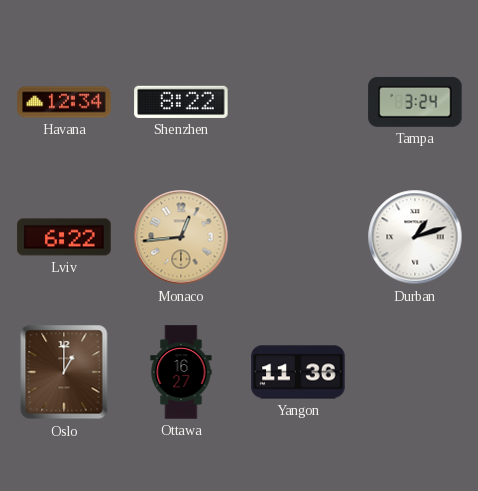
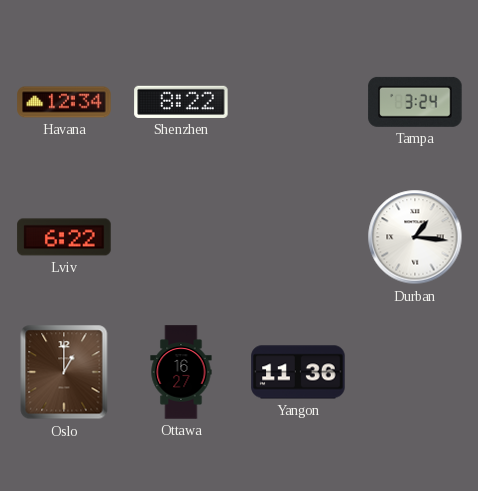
Monaco: 12:44 -> none
Durban: 1:12 -> 1:16
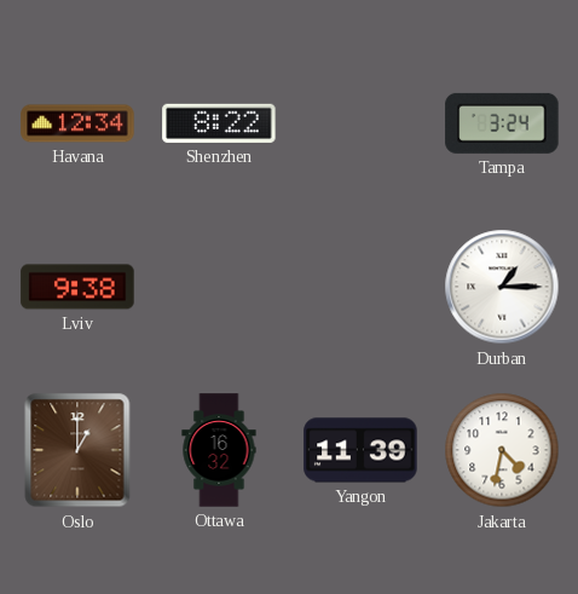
Lviv: 6:22 -> 9:38
Durban: 1:16 -> 1:15
Ottawa: 16:27 -> 16:32
Yangon: 11:36 -> 11:39
Jakarta: none -> 4:32
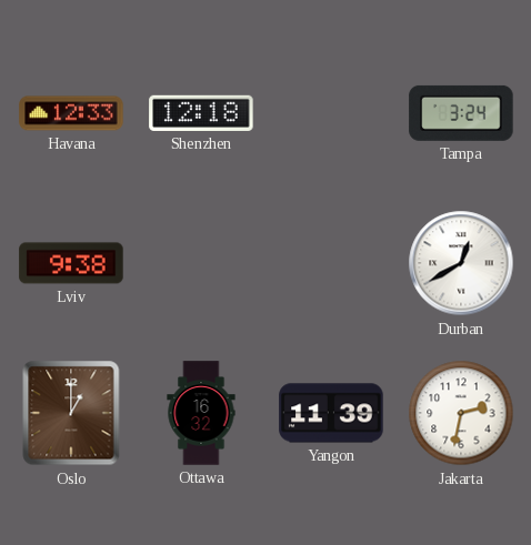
Havana: 12:34 -> 12:33
Shenzhen: 8:22 -> 12:18
Durban: 1:15 -> 12:40
Jakarta: 4:32 -> 2:32
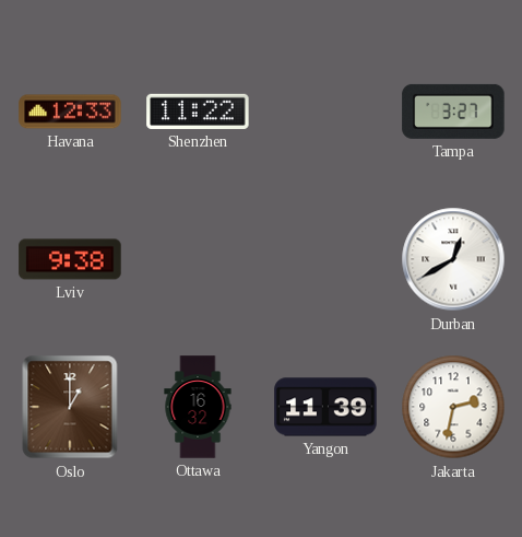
Shenzhen: 12:18 -> 11:22
Tampa: 3:24 -> 3:27
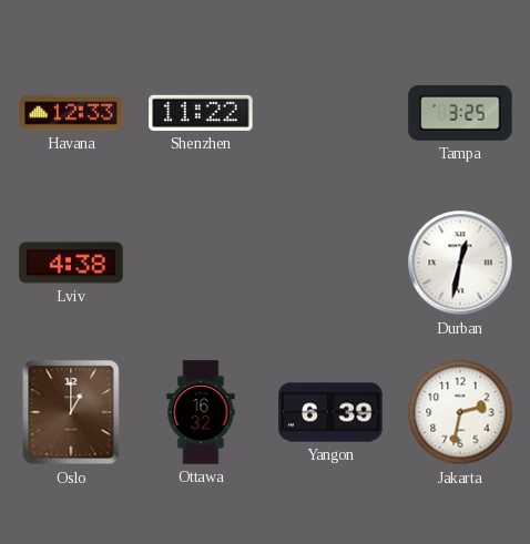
Tampa: 3:27 -> 3:25
Lviv: 9:38 -> 4:38
Durban: 12:40 -> 12:32
Yangon: 11:39 -> 6:39
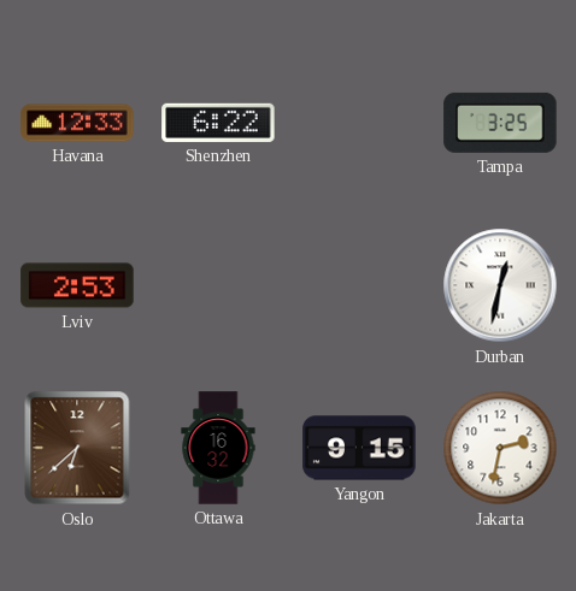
Shenzhen: 11:22 -> 6:22
Lviv: 4:38 -> 2:53
Oslo: 1:00 -> 6:38
Yangon: 6:39 -> 9:15
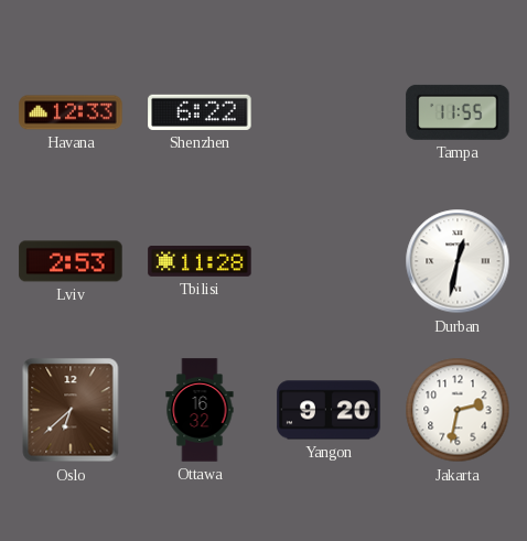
Tampa: 3:25 -> 11:55
Tbilisi: none -> 11:28
Yangon: 9:15 -> 9:20
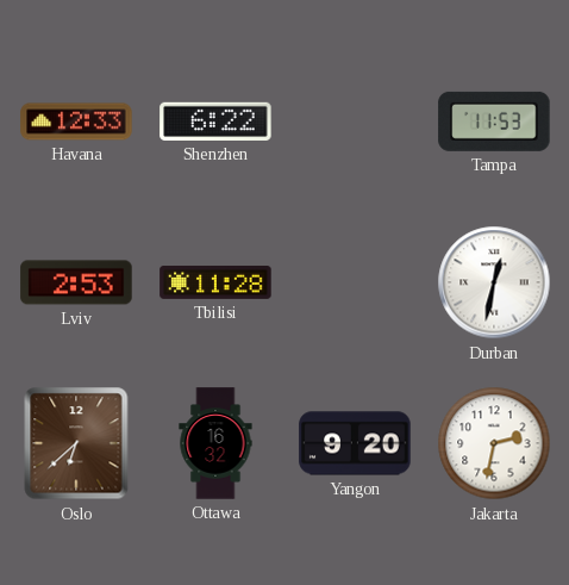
Tampa: 11:55 -> 11:53
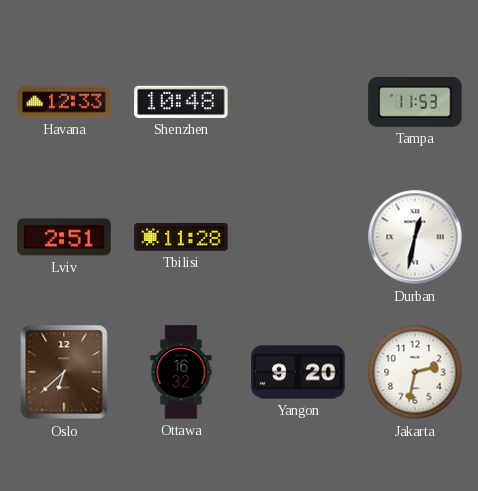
Shenzhen: 6:22 -> 10:48
Lviv: 2:53 -> 2:51
